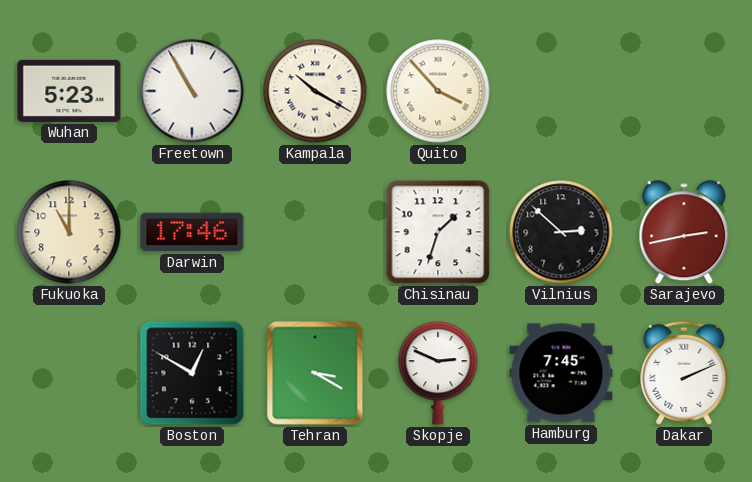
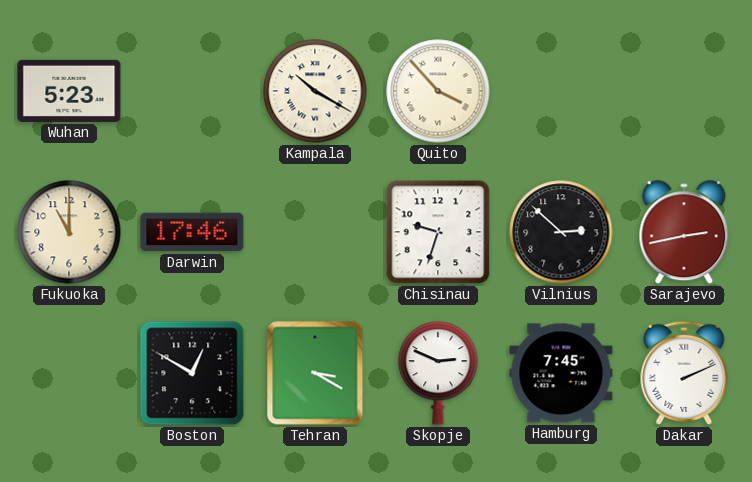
Freetown: 10:55 -> none
Chisinau: 1:33 -> 9:33
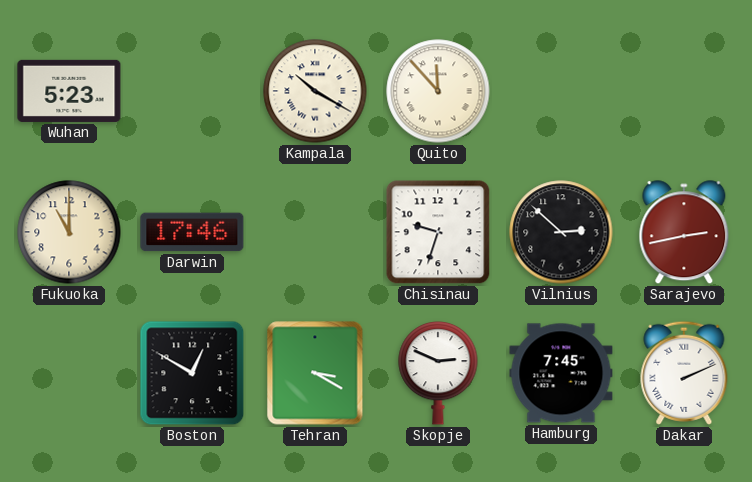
Quito: 3:53 -> 11:53
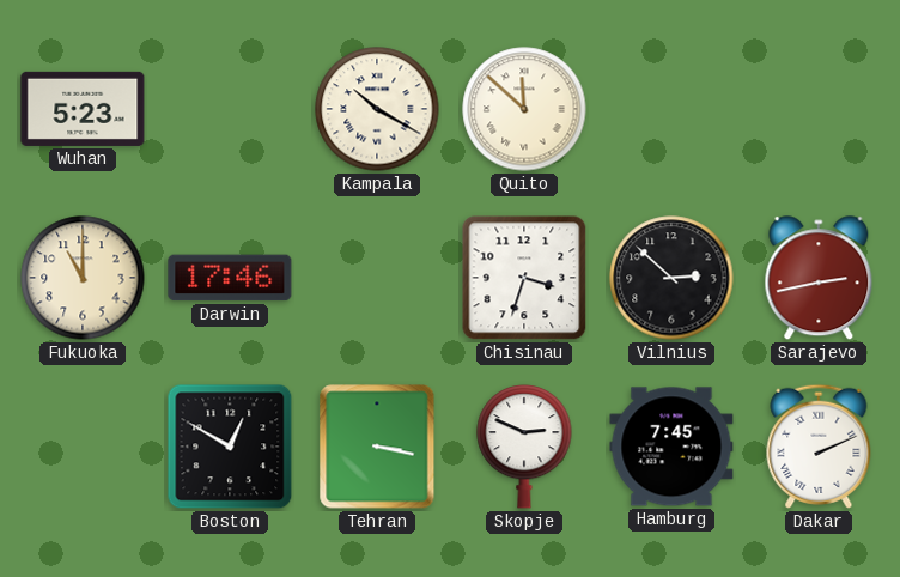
Quito: 11:53 -> 11:52
Chisinau: 9:33 -> 3:33
Tehran: 3:20 -> 3:17
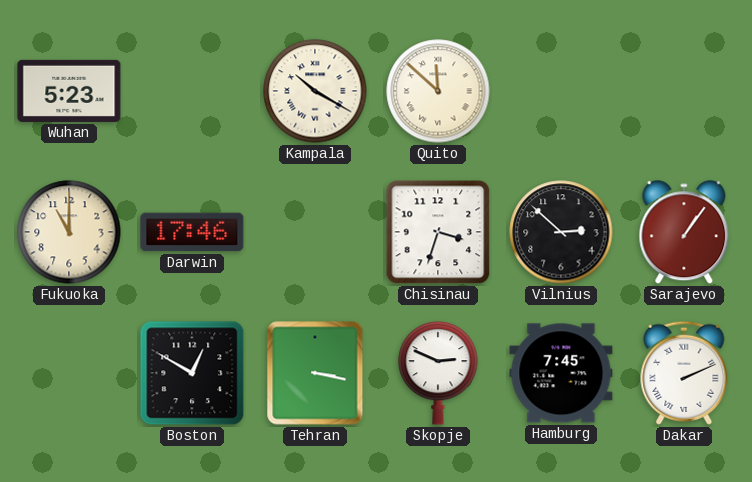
Sarajevo: 2:43 -> 1:06
